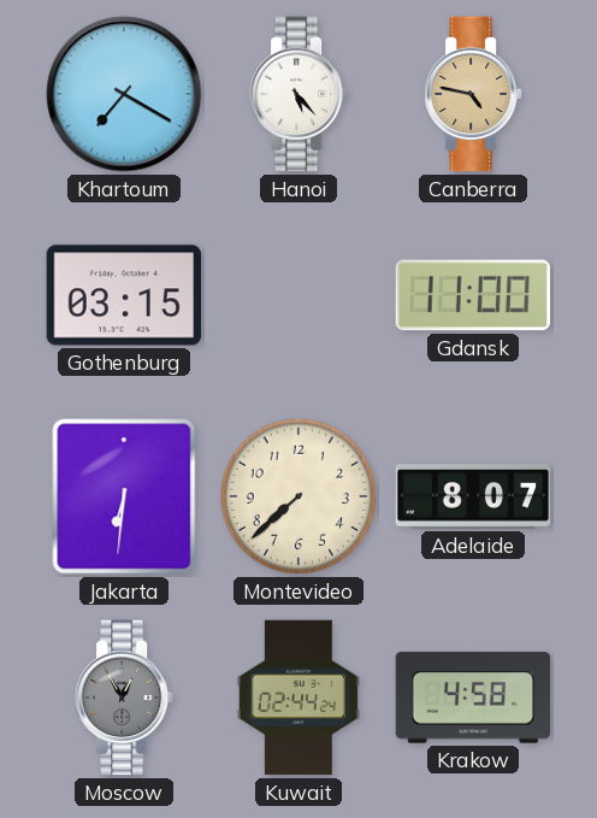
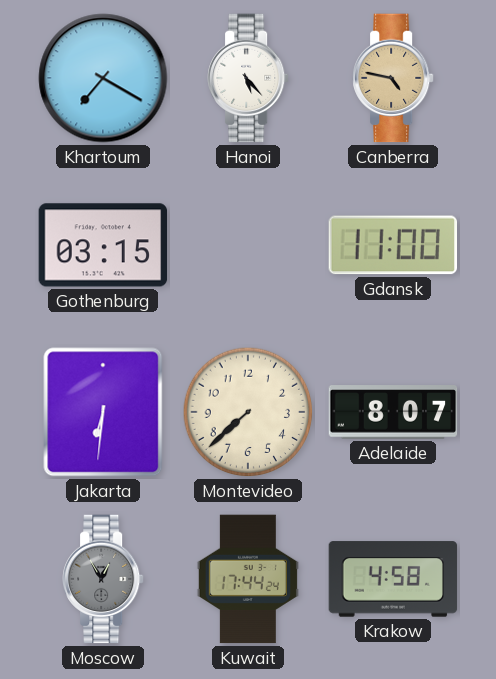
Kuwait: 02:44 -> 17:44
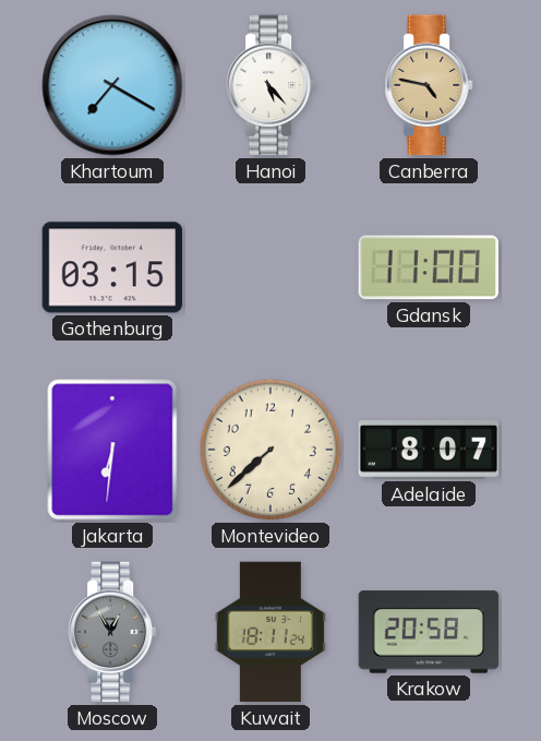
Kuwait: 17:44 -> 18:11
Krakow: 4:58 -> 20:58
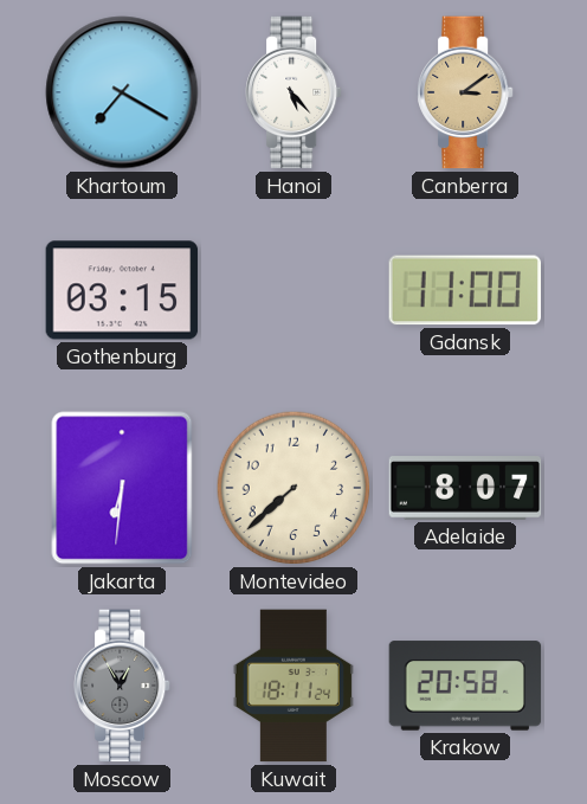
Canberra: 4:47 -> 3:09
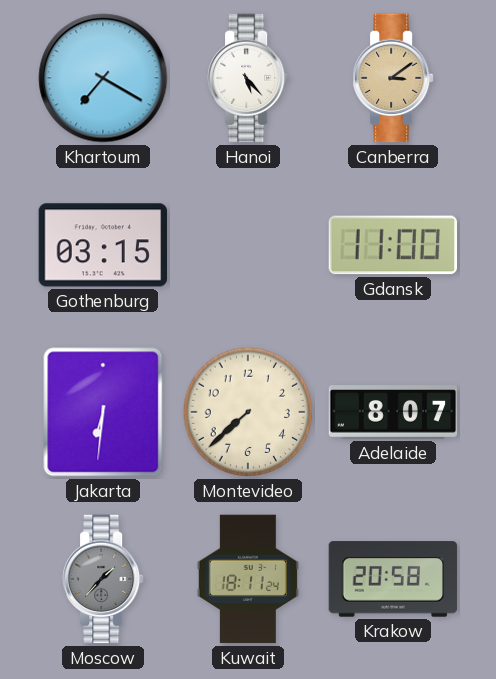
Moscow: 12:55 -> 1:37
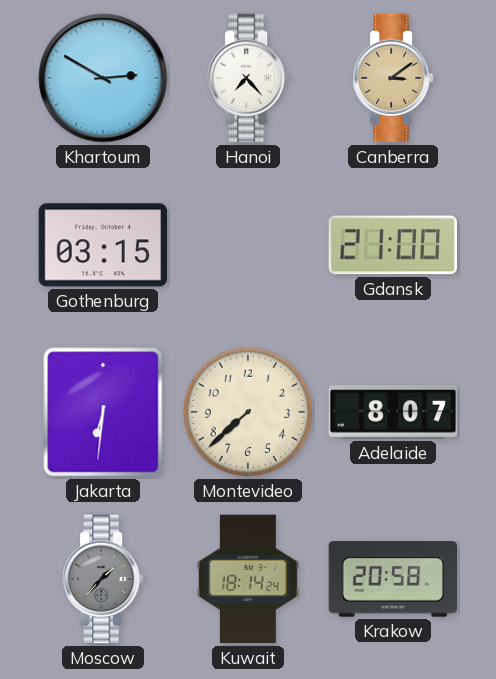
Khartoum: 7:20 -> 2:50
Hanoi: 5:23 -> 7:23
Gdansk: 11:00 -> 21:00
Kuwait: 18:11 -> 18:14
